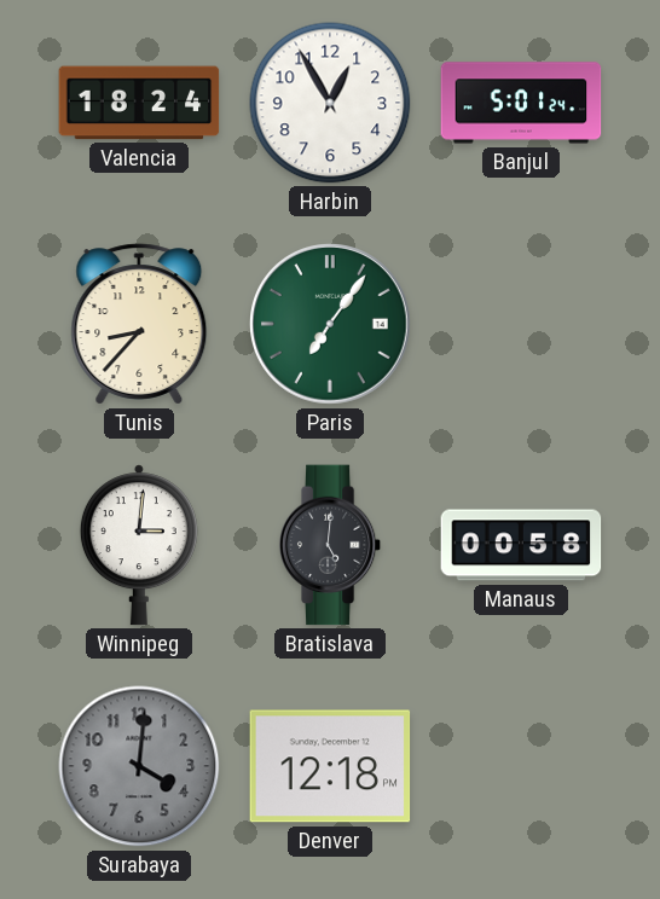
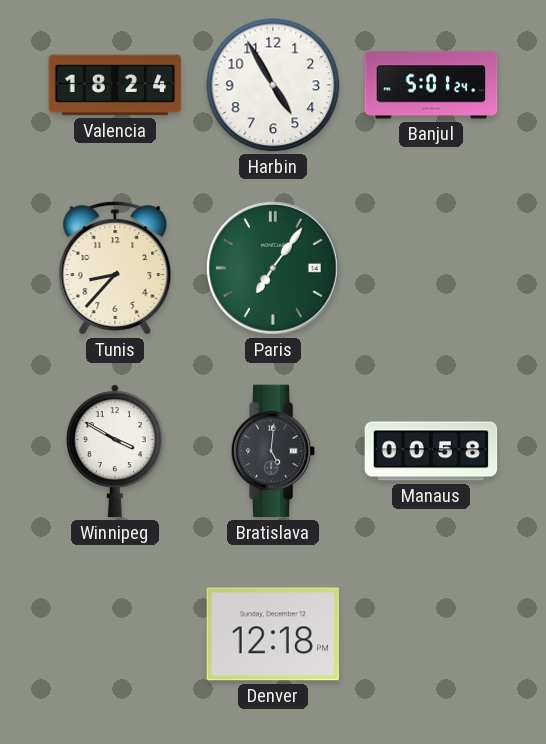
Harbin: 12:55 -> 4:55
Winnipeg: 3:01 -> 3:50
Surabaya: 4:01 -> none
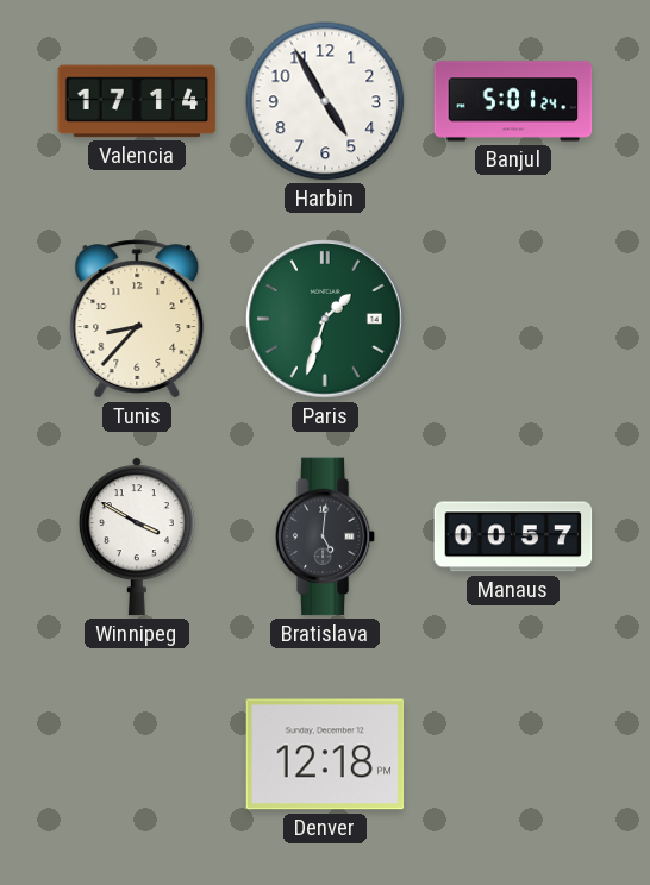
Valencia: 18:24 -> 17:14
Paris: 7:06 -> 1:33
Manaus: 00:58 -> 00:57
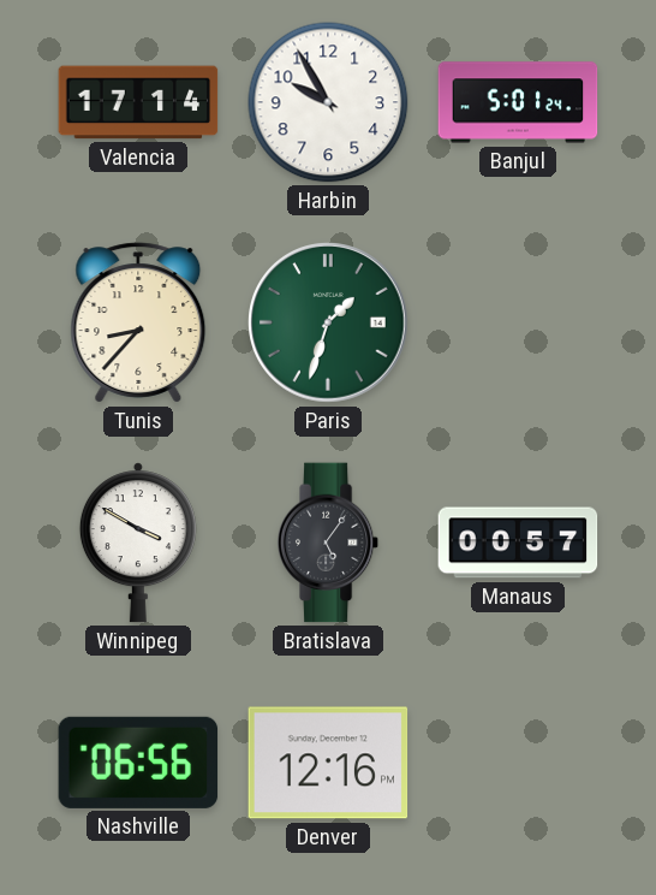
Harbin: 4:55 -> 9:55
Bratislava: 5:01 -> 5:06
Nashville: none -> 06:56
Denver: 12:18 -> 12:16
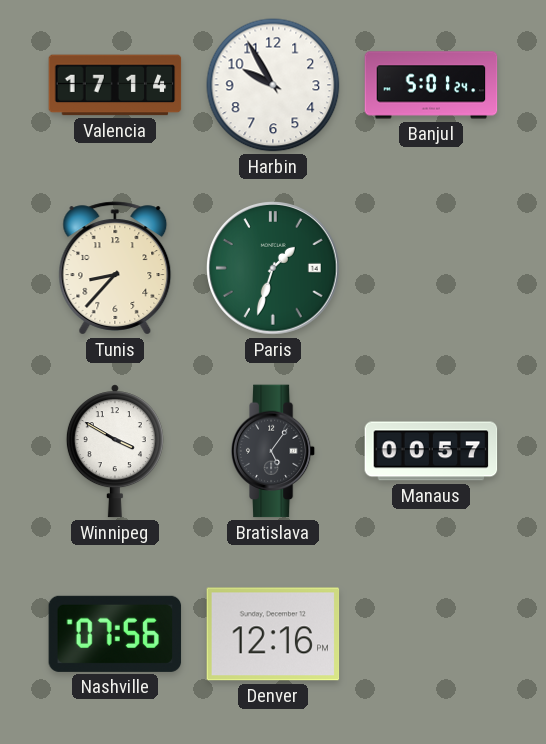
Nashville: 06:56 -> 07:56
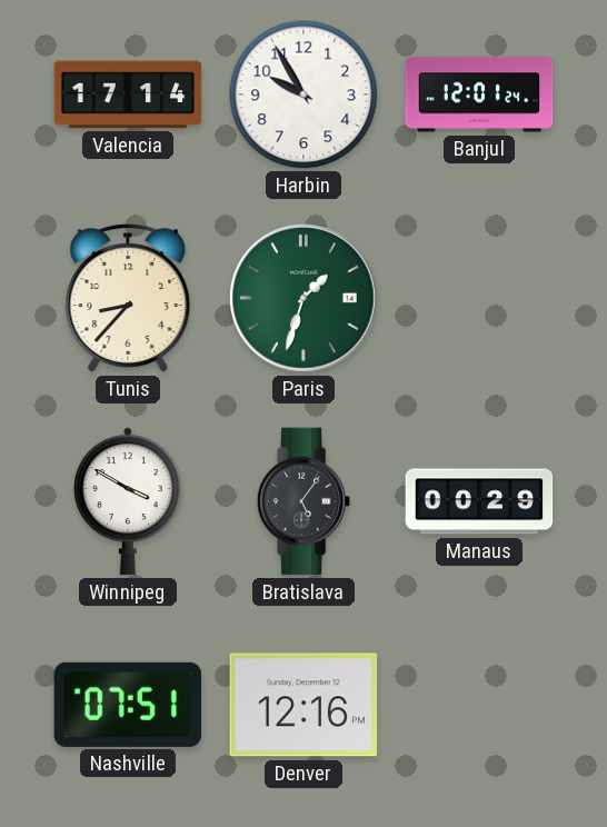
Banjul: 5:01 -> 12:01
Manaus: 00:57 -> 00:29
Nashville: 07:56 -> 07:51
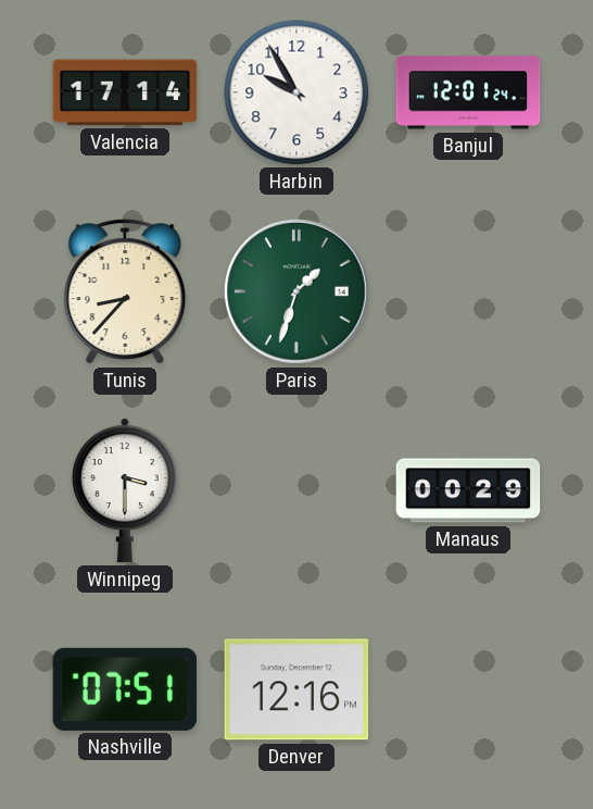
Winnipeg: 3:50 -> 3:30
Bratislava: 5:06 -> none
